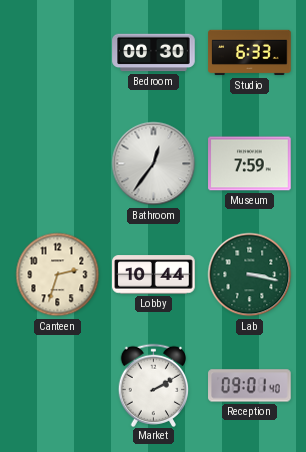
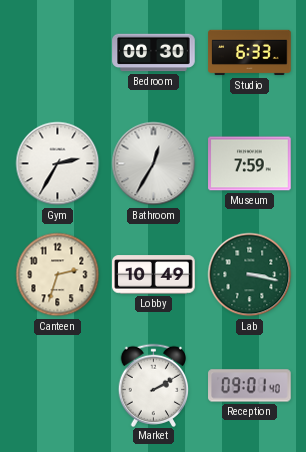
Gym: none -> 2:35
Bathroom: 12:36 -> 12:35
Lobby: 10:44 -> 10:49
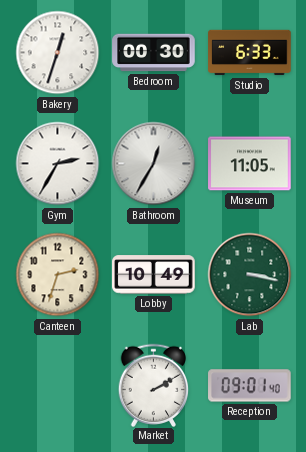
Bakery: none -> 12:33
Museum: 7:59 -> 11:05
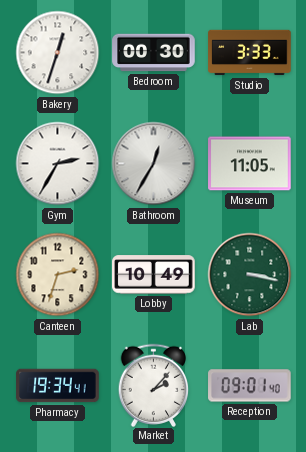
Studio: 6:33 -> 3:33
Pharmacy: none -> 19:34
Market: 2:10 -> 2:07
